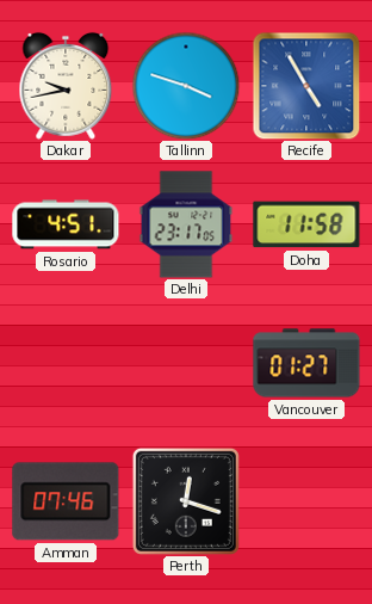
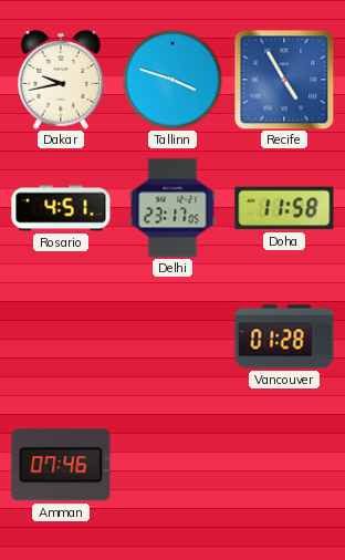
Vancouver: 01:27 -> 01:28
Perth: 12:18 -> none
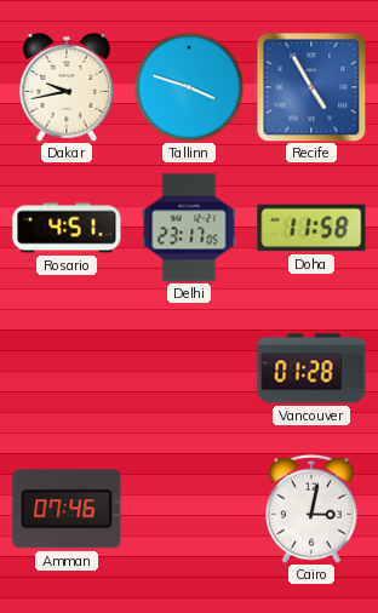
Cairo: none -> 3:02
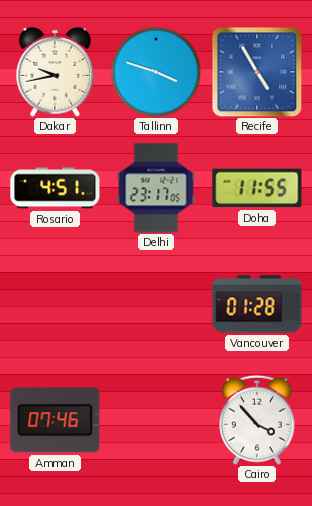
Doha: 11:58 -> 11:55
Cairo: 3:02 -> 3:53
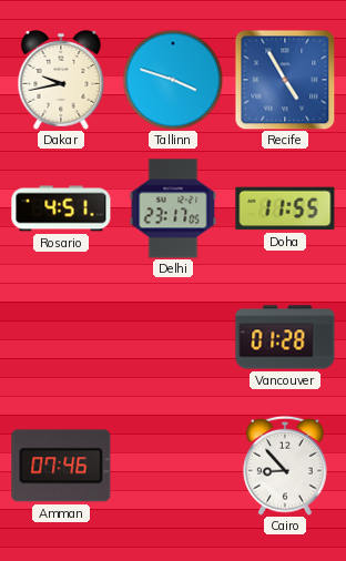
Cairo: 3:53 -> 8:53
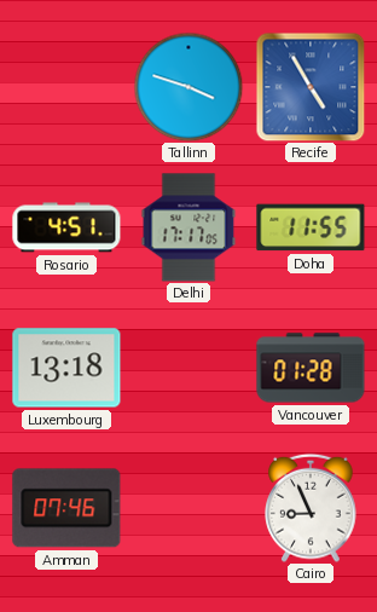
Dakar: 9:43 -> none
Delhi: 23:17 -> 17:17
Luxembourg: none -> 13:18
Cairo: 8:53 -> 8:56
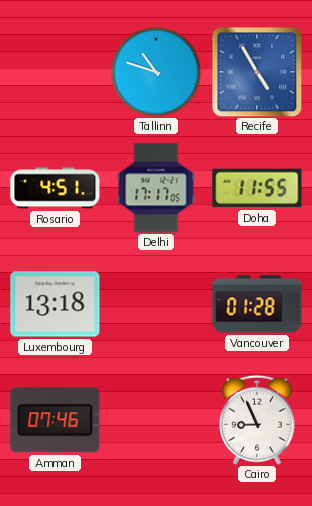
Tallinn: 3:48 -> 10:48
